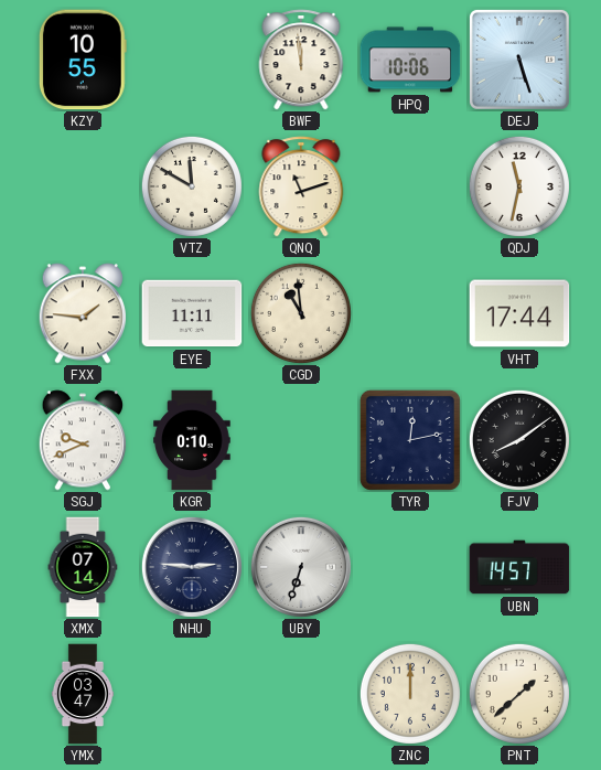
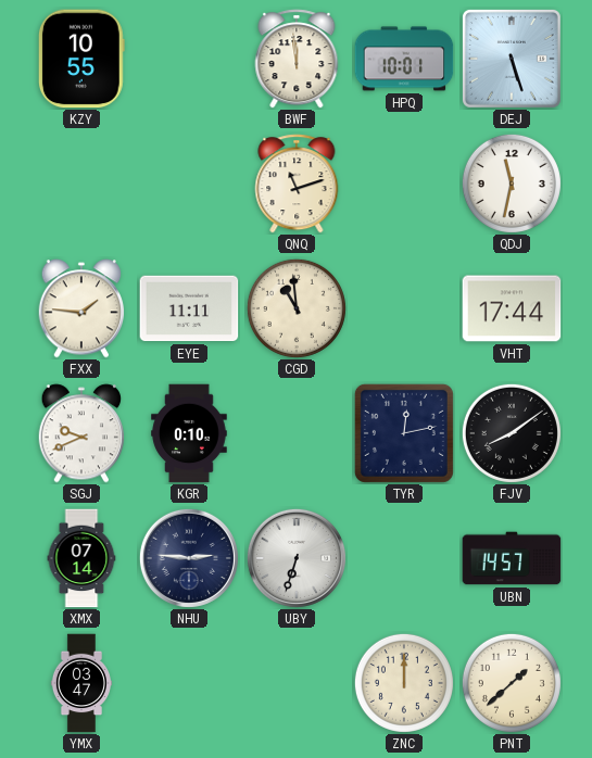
HPQ: 10:06 -> 10:01
VTZ: 11:50 -> none
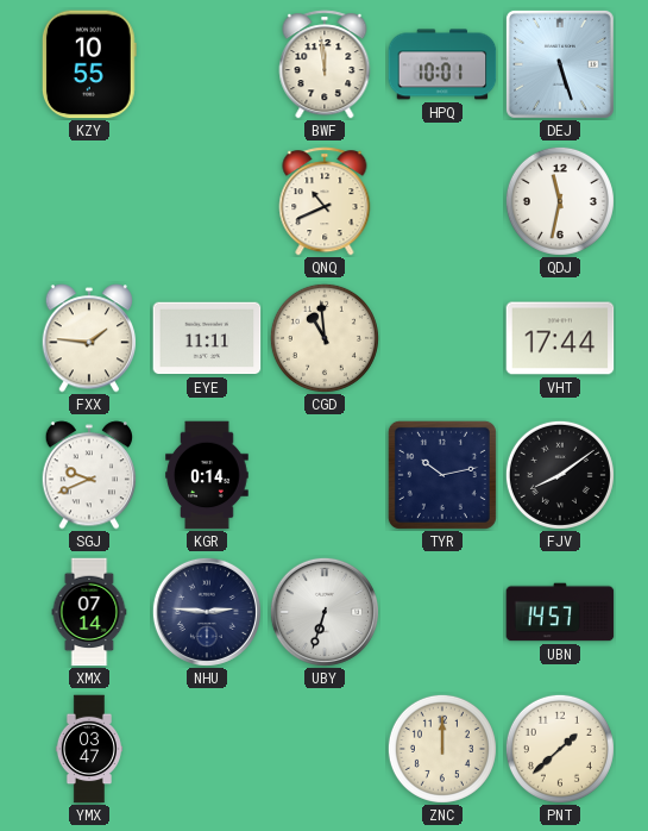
QNQ: 11:12 -> 10:41
KGR: 0:10 -> 0:14
TYR: 12:13 -> 10:13
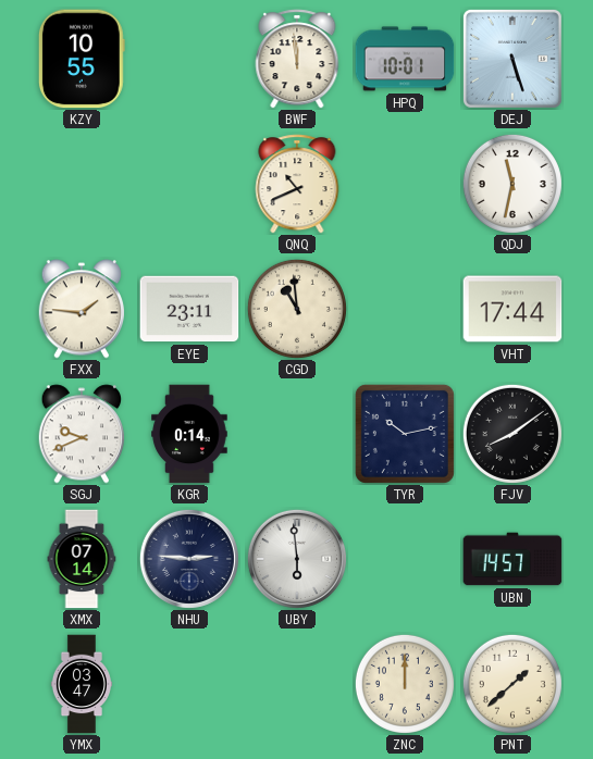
EYE: 11:11 -> 23:11
UBY: 6:33 -> 5:59
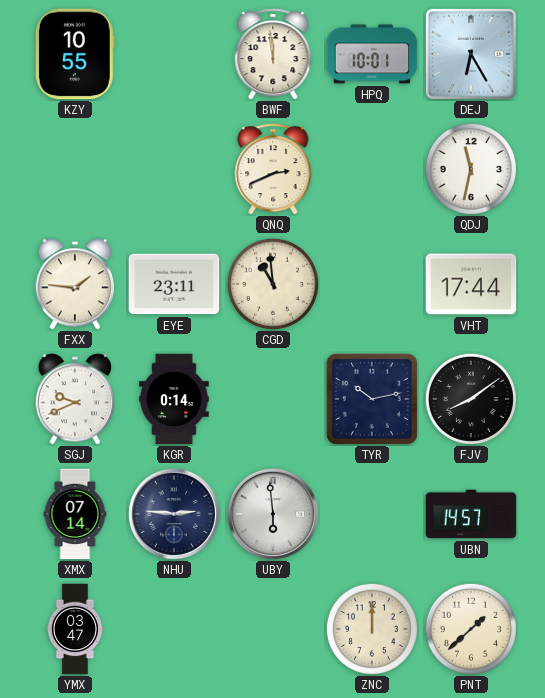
DEJ: 5:27 -> 6:25
QNQ: 10:41 -> 2:41
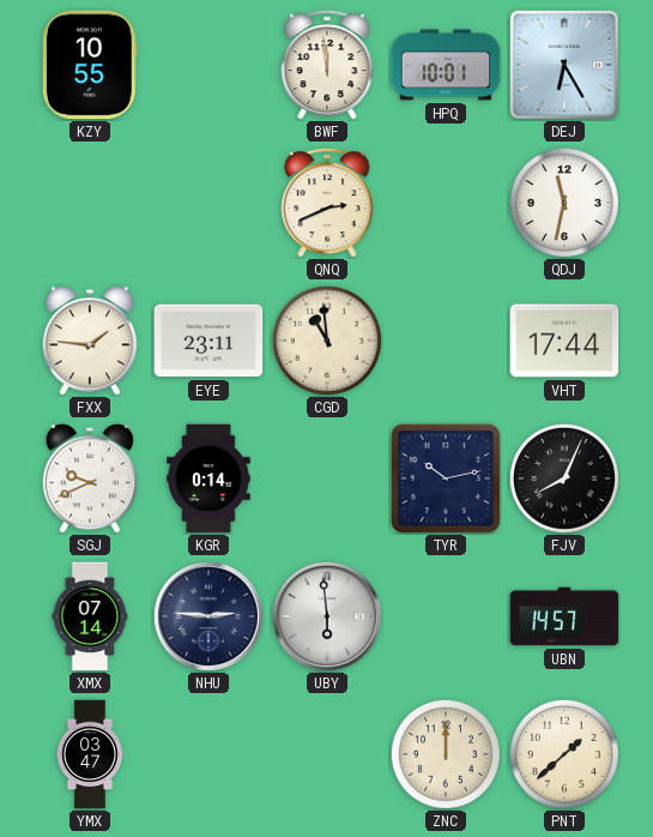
FJV: 8:09 -> 8:04
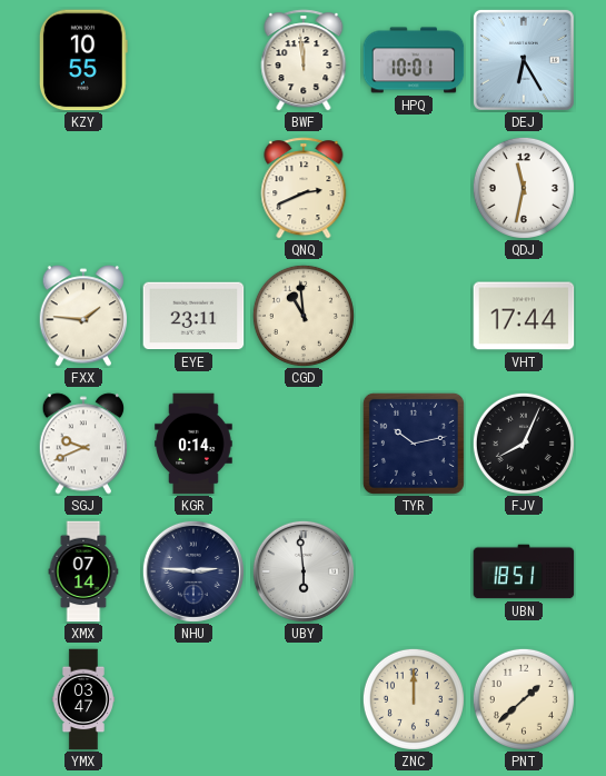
UBN: 14:57 -> 18:51
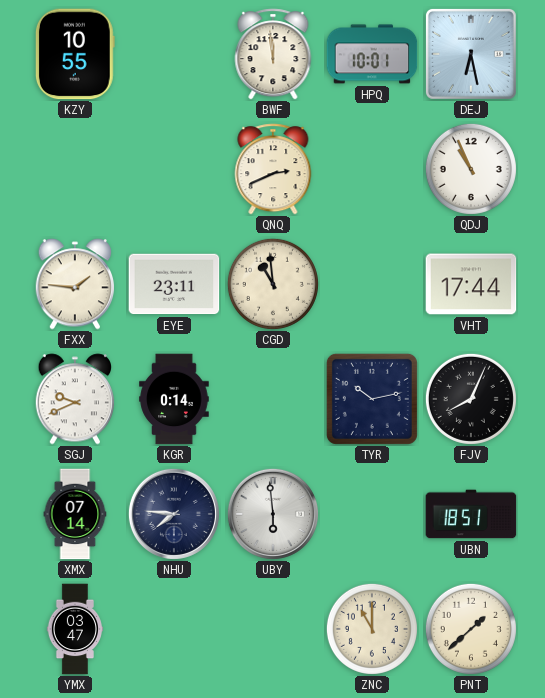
DEJ: 6:25 -> 6:28
QDJ: 11:32 -> 10:56
NHU: 2:46 -> 7:46
ZNC: 12:00 -> 11:00
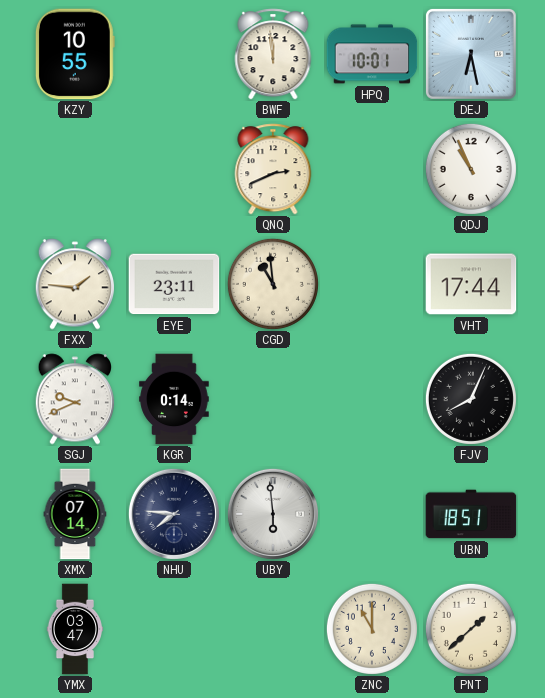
TYR: 10:13 -> none
